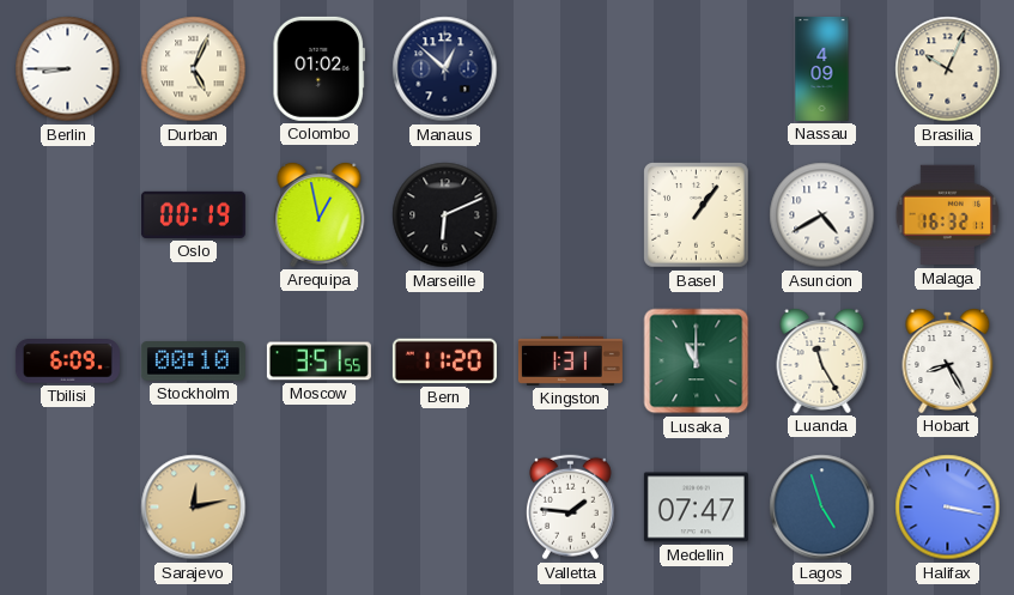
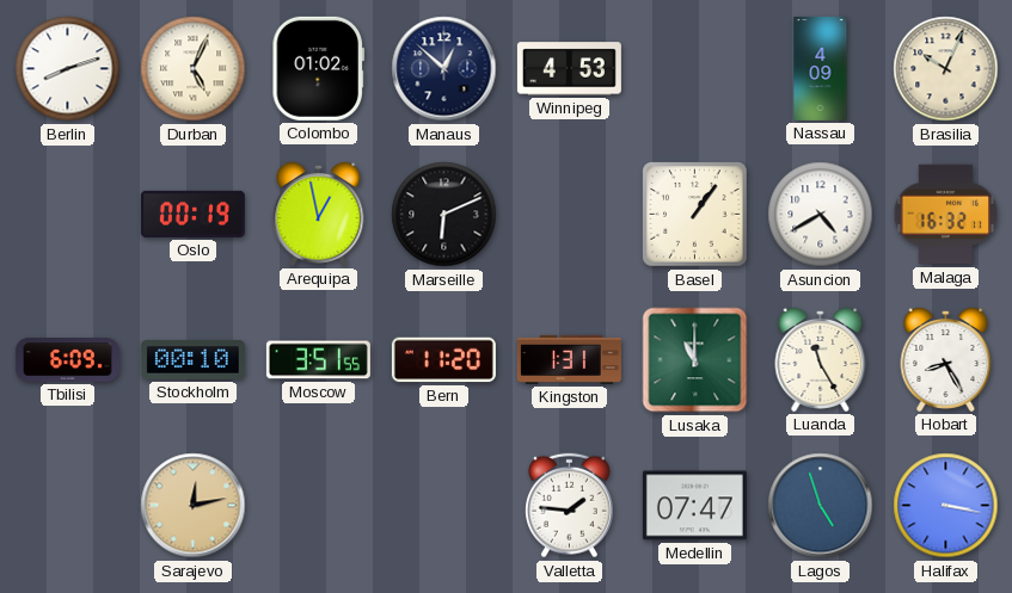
Berlin: 8:45 -> 8:12
Winnipeg: none -> 4:53
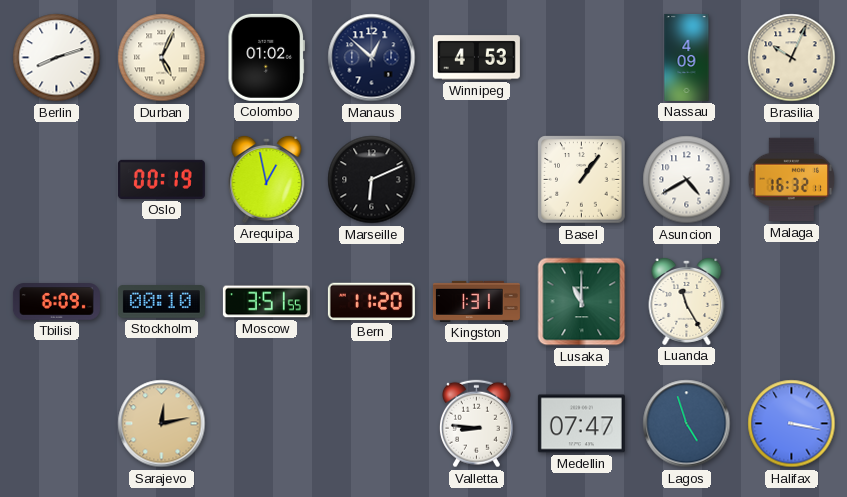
Hobart: 8:25 -> none
Valletta: 1:46 -> 8:46
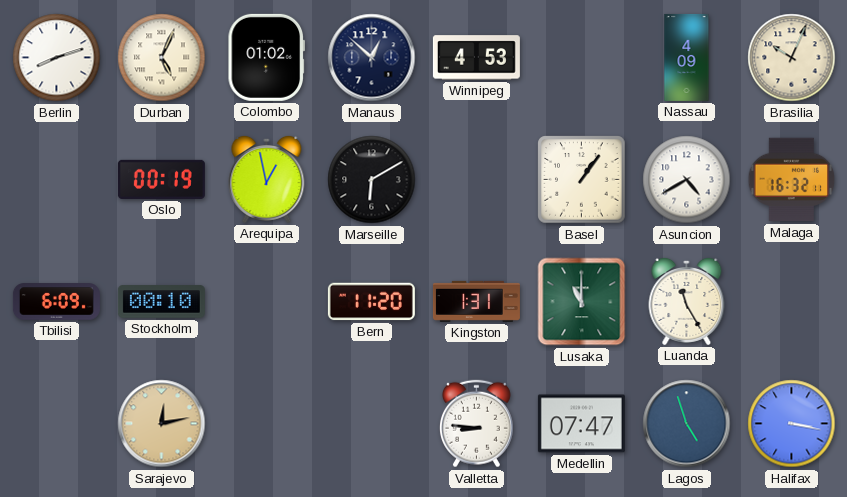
Marseille: 6:11 -> 6:10
Moscow: 3:51 -> none
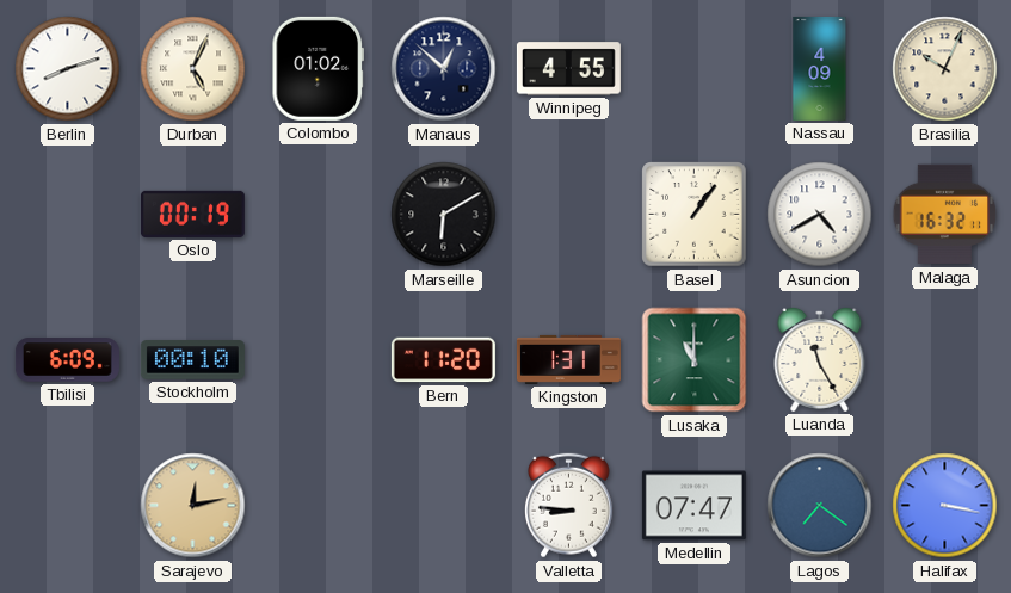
Winnipeg: 4:53 -> 4:55
Arequipa: 12:58 -> none
Lagos: 4:57 -> 7:21
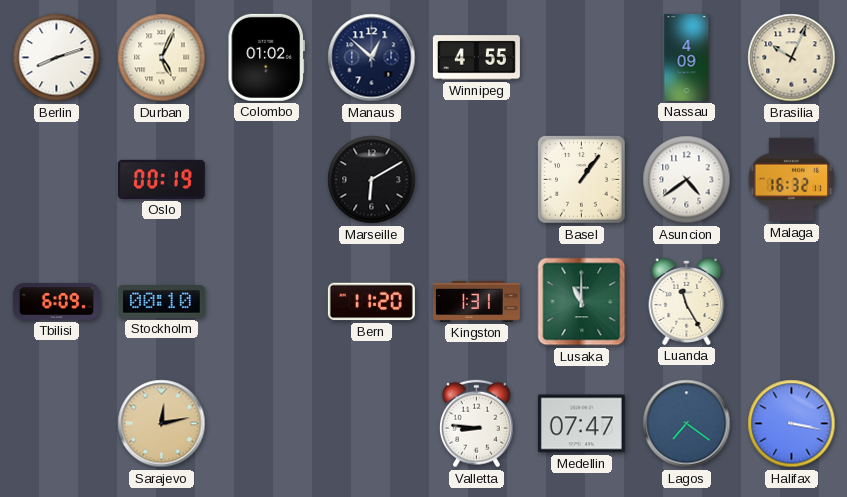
Asuncion: 4:40 -> 4:39
